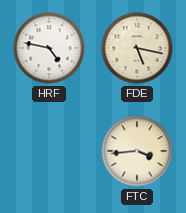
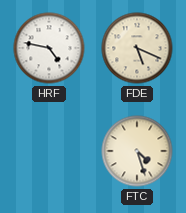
FDE: 5:17 -> 5:19
FTC: 3:44 -> 4:27
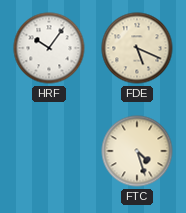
HRF: 4:47 -> 10:06
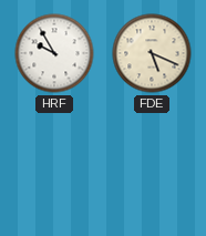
HRF: 10:06 -> 9:55
FTC: 4:27 -> none
